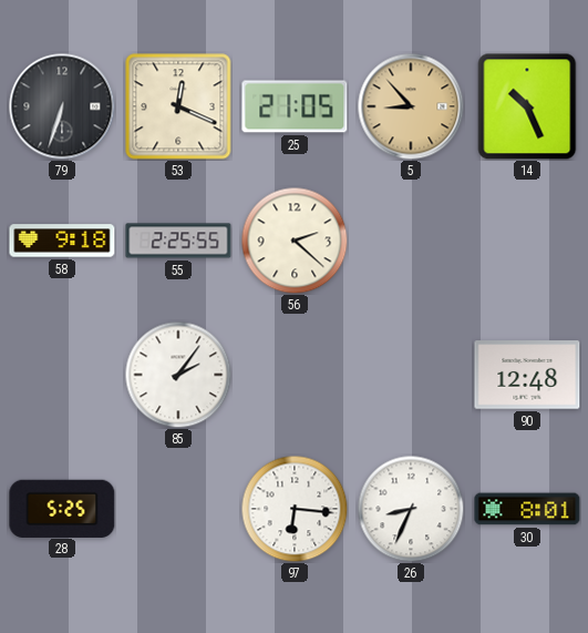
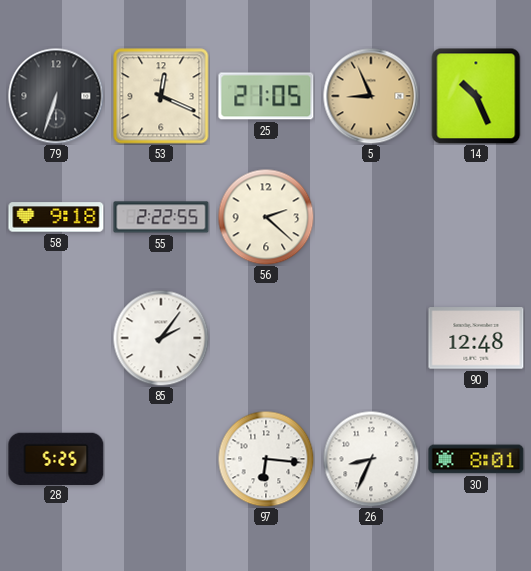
5: 8:53 -> 8:56
55: 2:25 -> 2:22
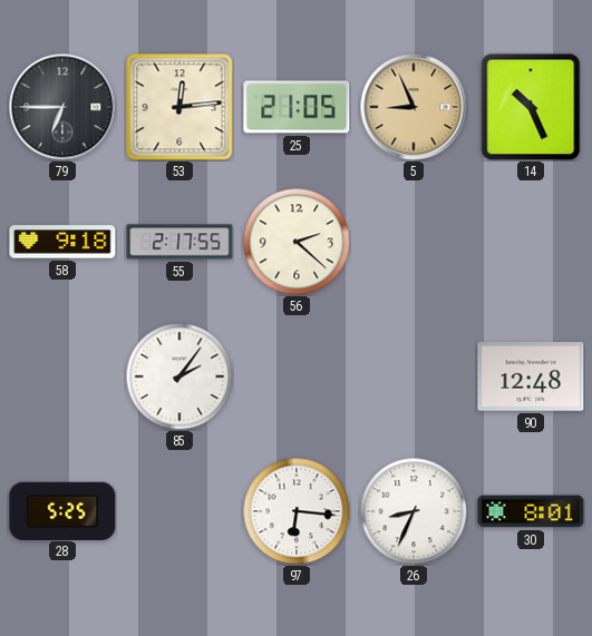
79: 6:33 -> 6:45
53: 12:19 -> 12:14
55: 2:22 -> 2:17
